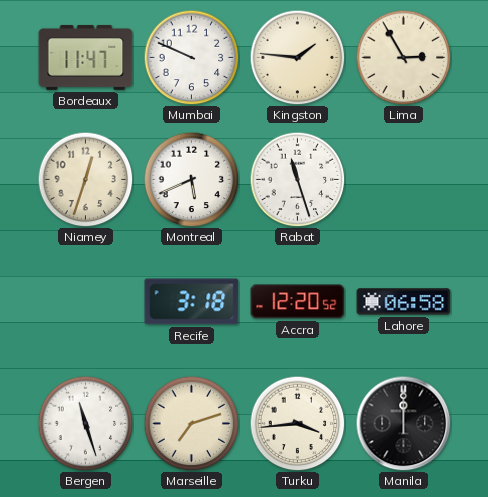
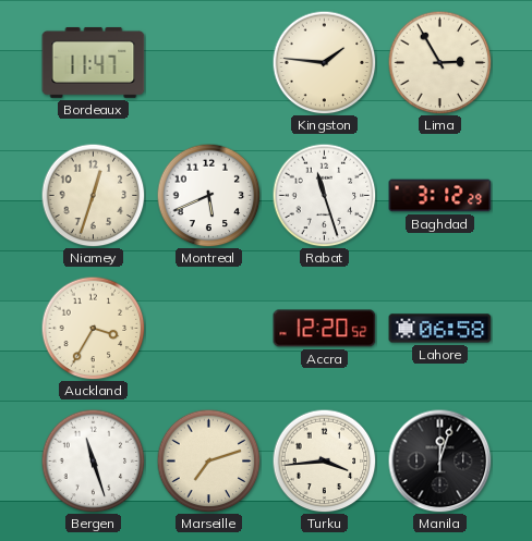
Mumbai: 9:49 -> none
Baghdad: none -> 3:12
Auckland: none -> 3:35
Recife: 3:18 -> none
Manila: 12:00 -> 12:03
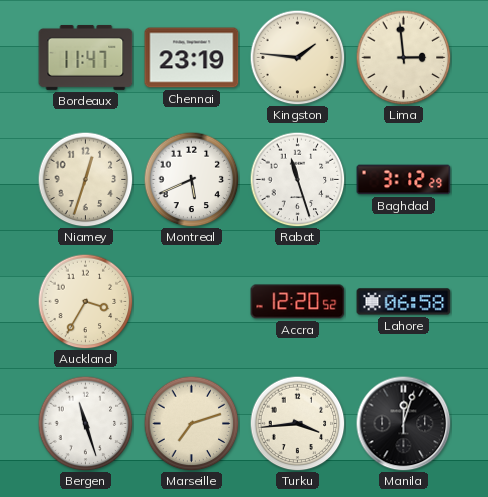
Chennai: none -> 23:19
Lima: 2:55 -> 2:59
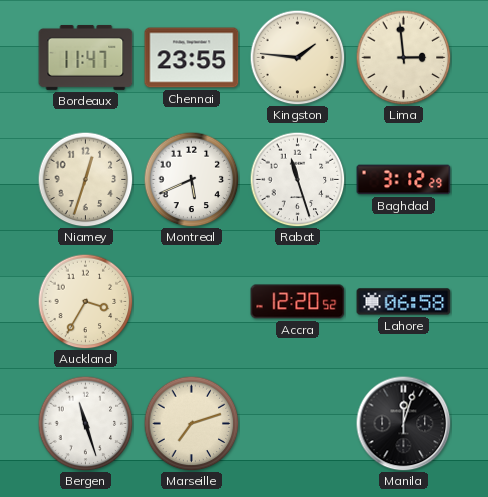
Chennai: 23:19 -> 23:55
Turku: 3:44 -> none
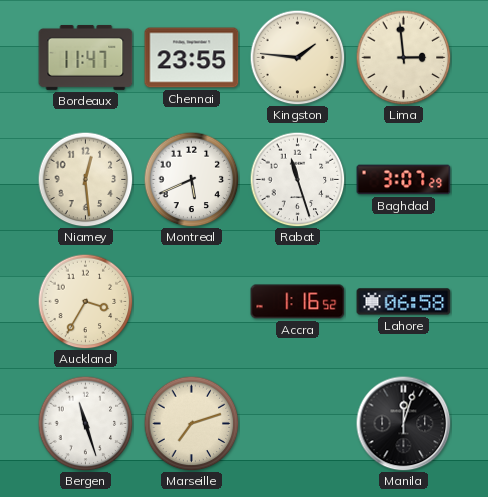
Niamey: 12:33 -> 12:29
Baghdad: 3:12 -> 3:07
Accra: 12:20 -> 1:16
